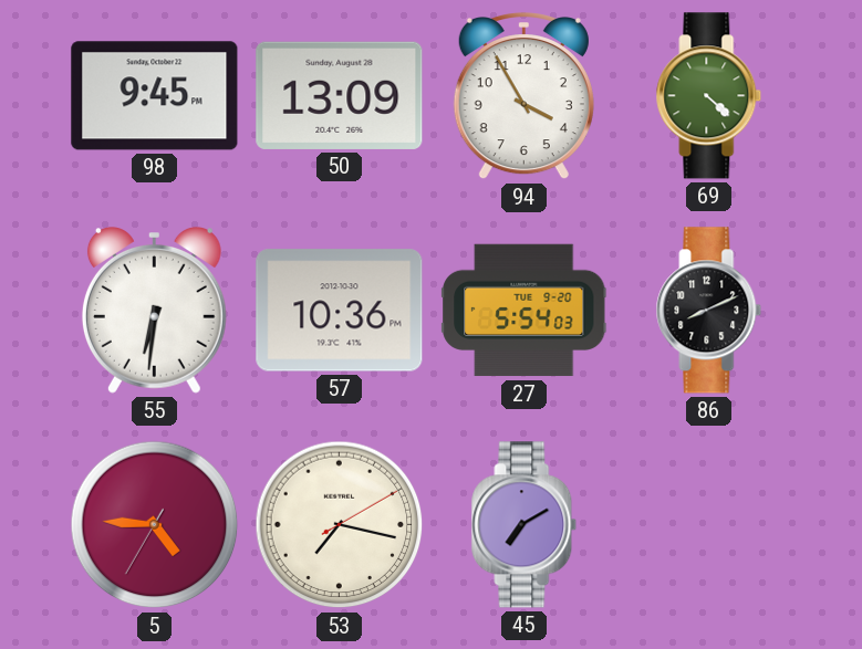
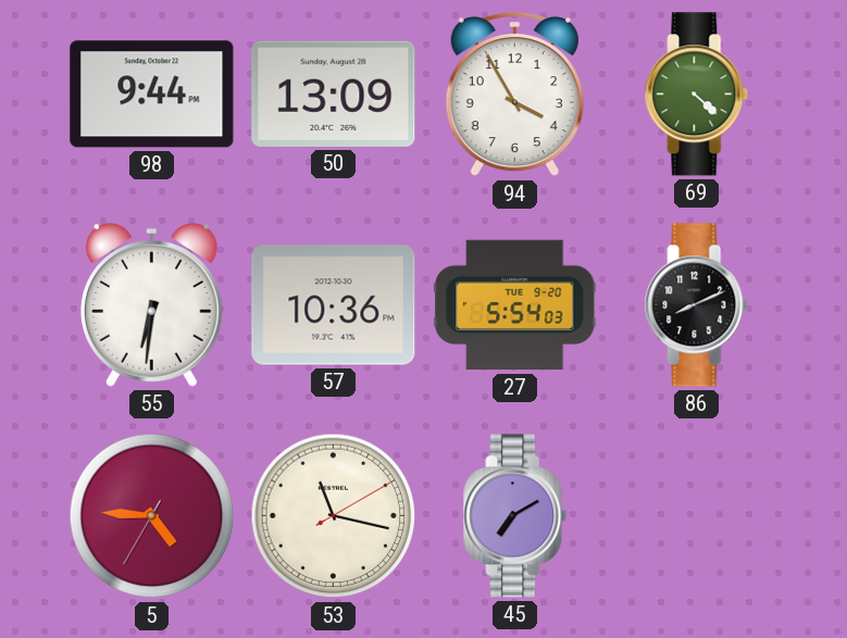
98: 9:45 -> 9:44
53: 7:17 -> 11:17
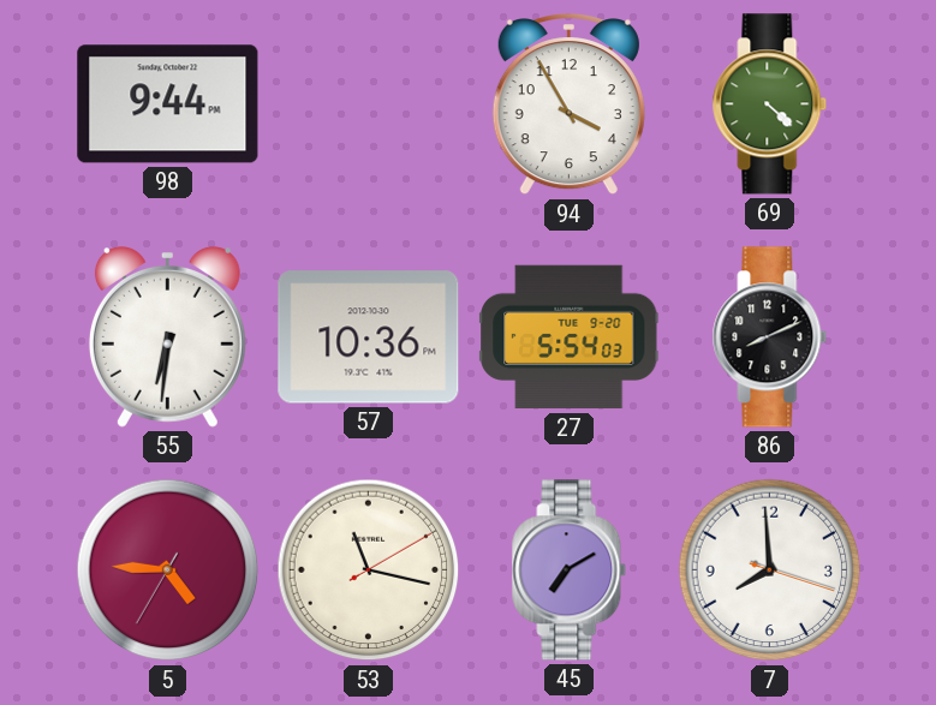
50: 13:09 -> none
7: none -> 7:59
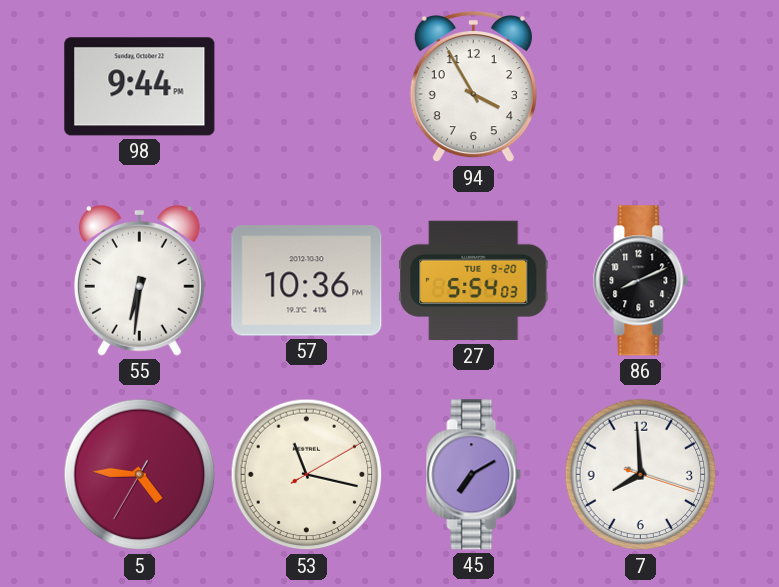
69: 4:22 -> none
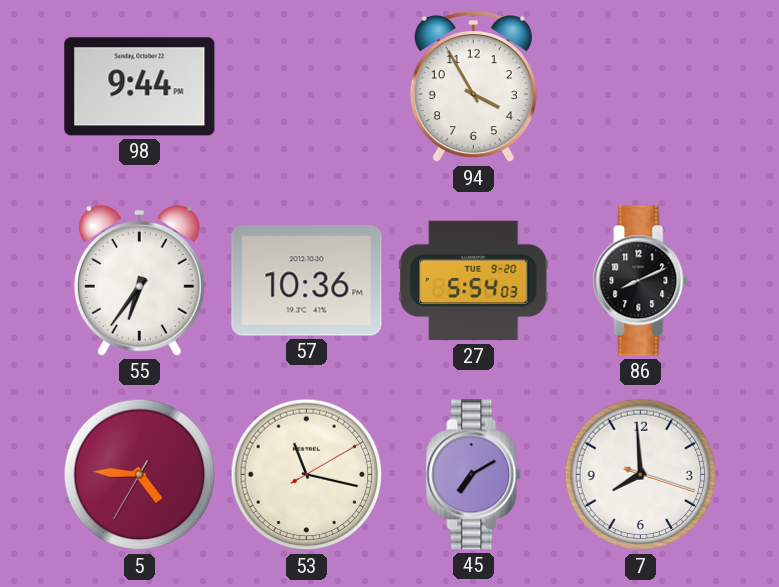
55: 6:31 -> 6:36
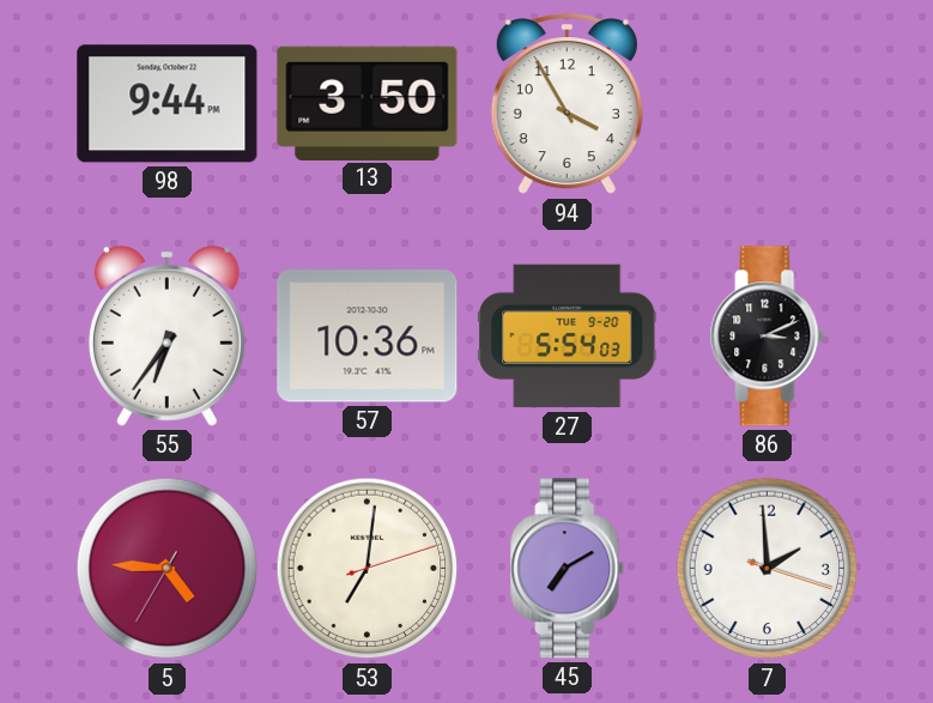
13: none -> 3:50
86: 8:11 -> 3:11
53: 11:17 -> 7:01
7: 7:59 -> 1:59
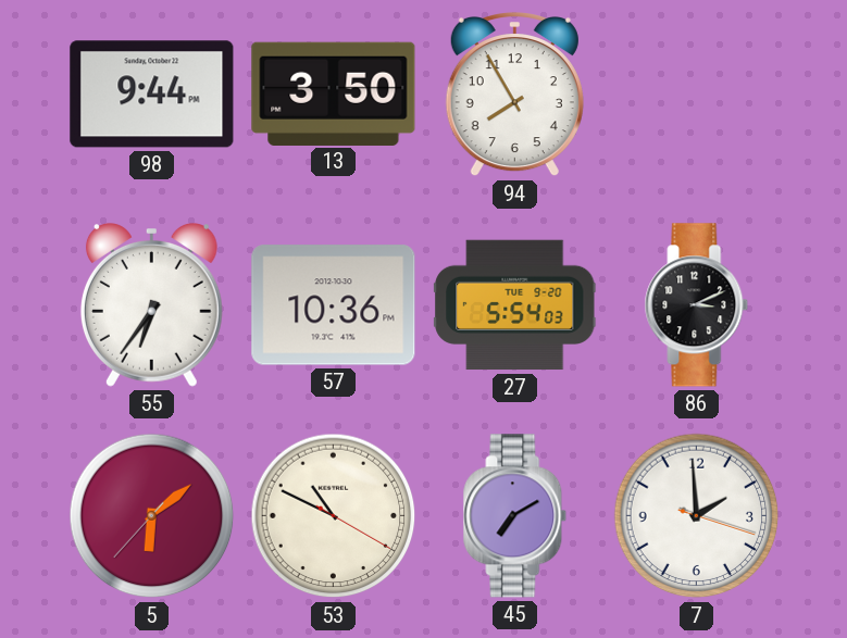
94: 3:55 -> 7:55
5: 4:45 -> 6:08
53: 7:01 -> 10:49
